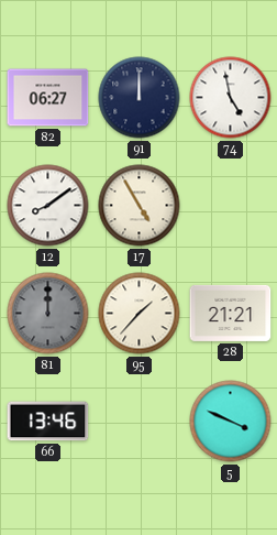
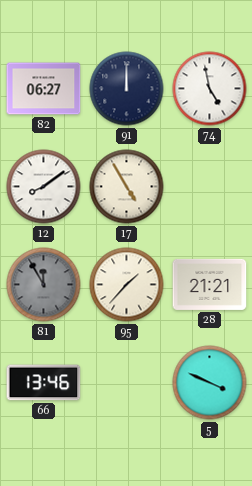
81: 12:00 -> 11:55
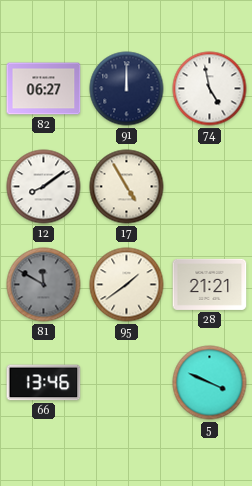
81: 11:55 -> 11:50
95: 1:37 -> 1:39
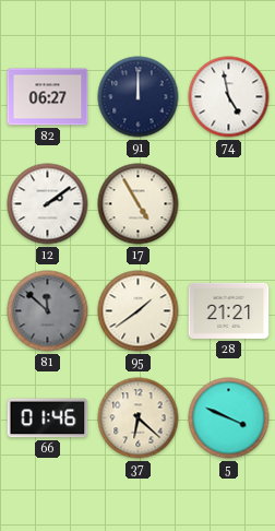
12: 8:09 -> 2:09
81: 11:50 -> 11:52
66: 13:46 -> 01:46
37: none -> 6:22
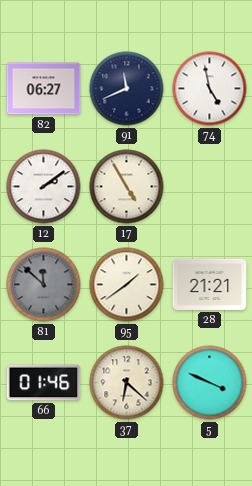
91: 12:00 -> 11:41
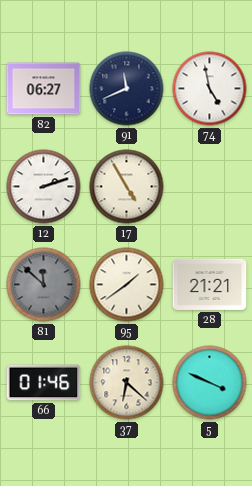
12: 2:09 -> 2:12
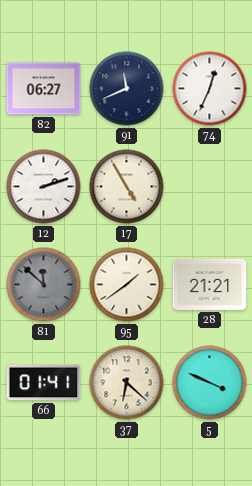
74: 4:58 -> 12:34
66: 01:46 -> 01:41
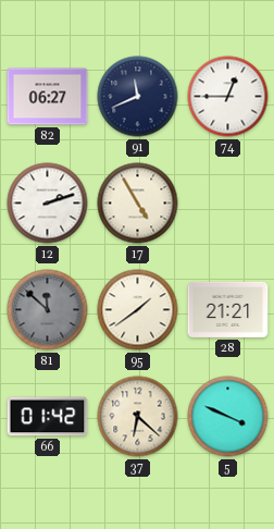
74: 12:34 -> 12:45
66: 01:41 -> 01:42
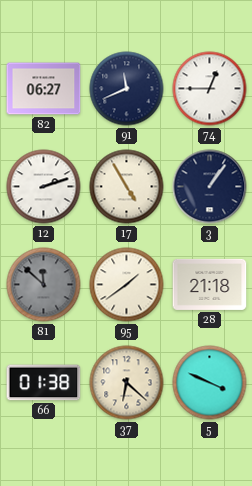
3: none -> 1:06
28: 21:21 -> 21:18
66: 01:42 -> 01:38
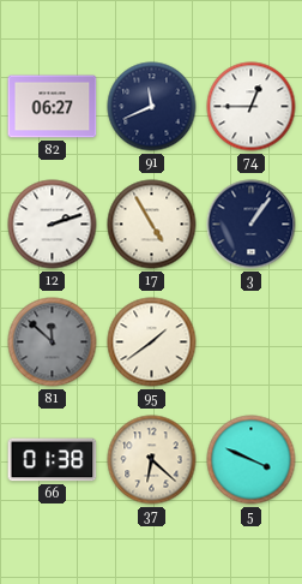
28: 21:18 -> none
